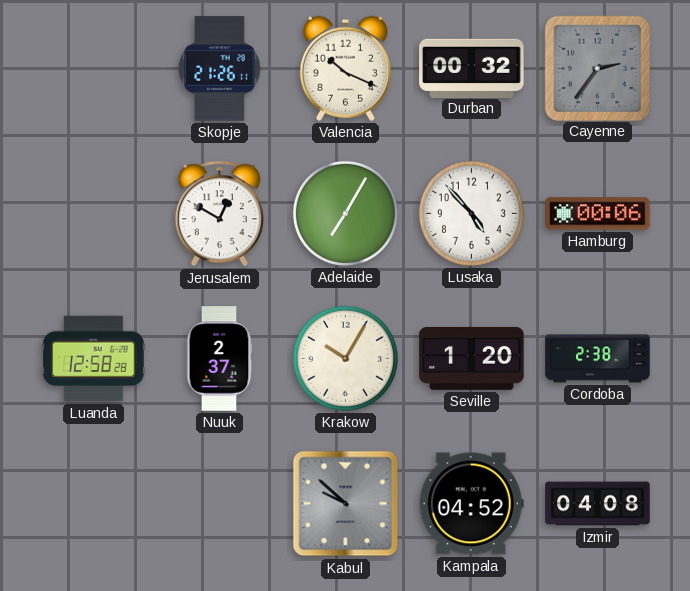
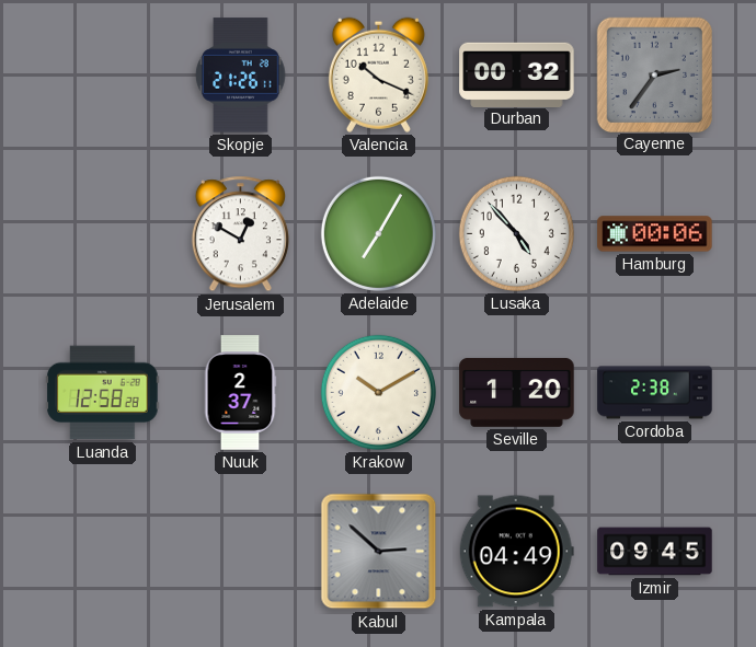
Krakow: 10:05 -> 10:10
Kabul: 9:52 -> 2:52
Kampala: 04:52 -> 04:49
Izmir: 04:08 -> 09:45
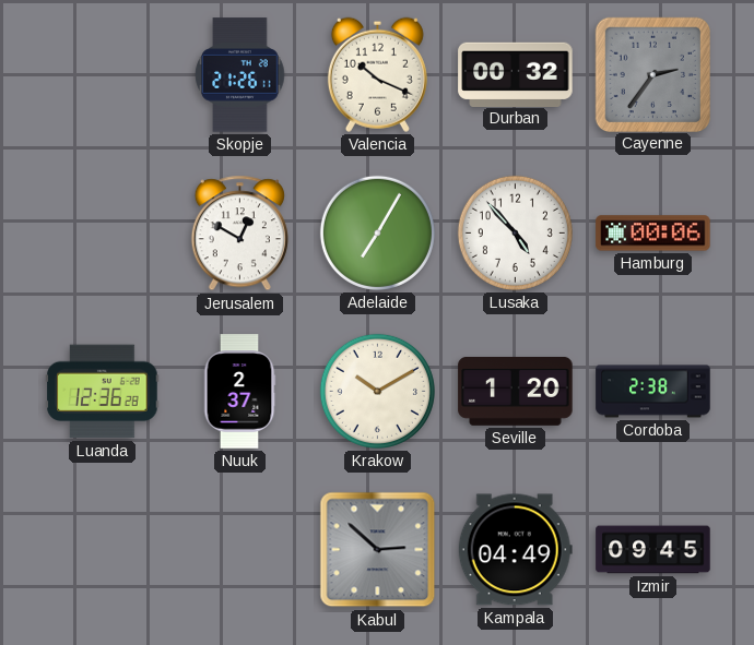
Luanda: 12:58 -> 12:36
